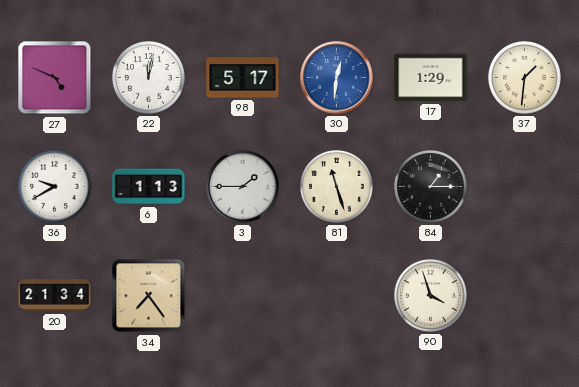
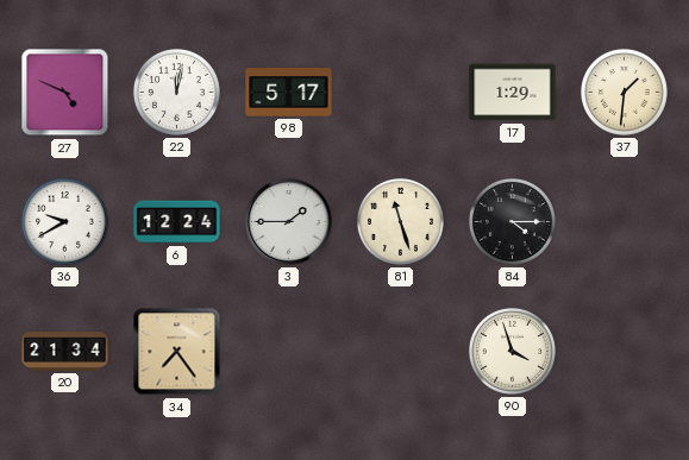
30: 12:31 -> none
6: 1:13 -> 12:24
84: 1:15 -> 4:15
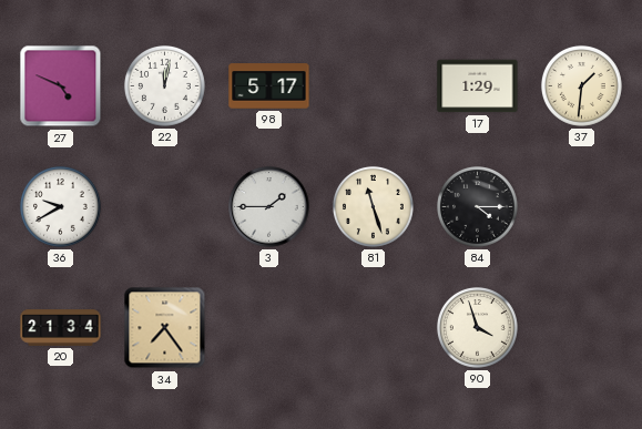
6: 12:24 -> none
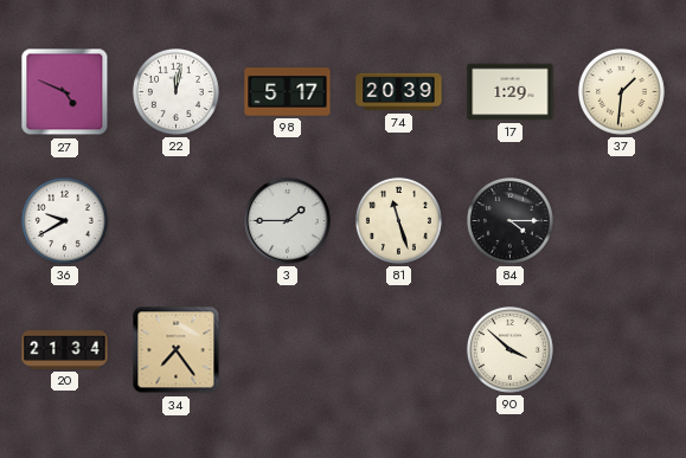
74: none -> 20:39
90: 3:57 -> 3:52
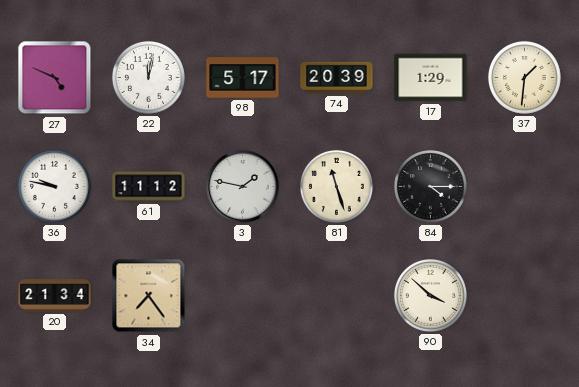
36: 9:40 -> 9:47
61: none -> 11:12
3: 1:45 -> 1:47
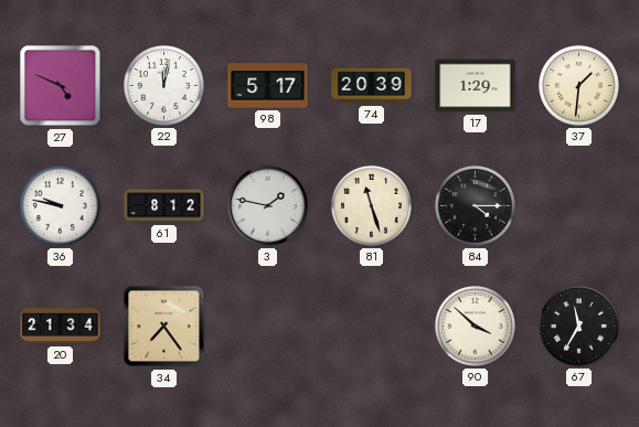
61: 11:12 -> 8:12
67: none -> 11:35
